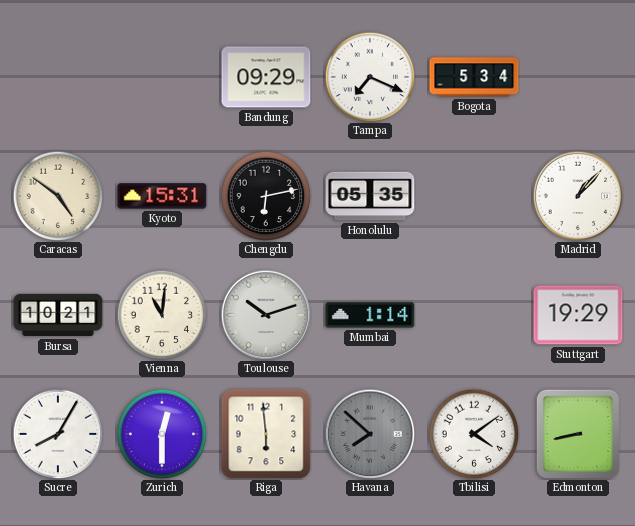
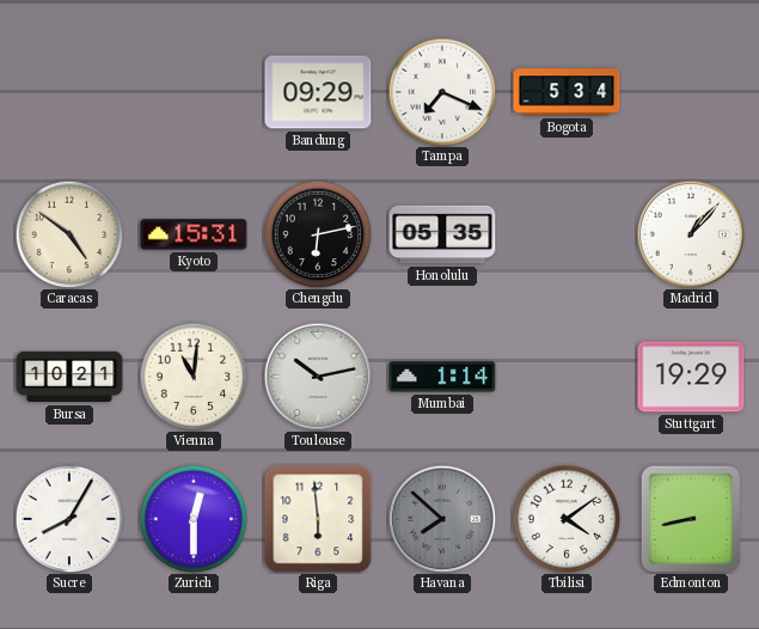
Toulouse: 10:12 -> 10:13
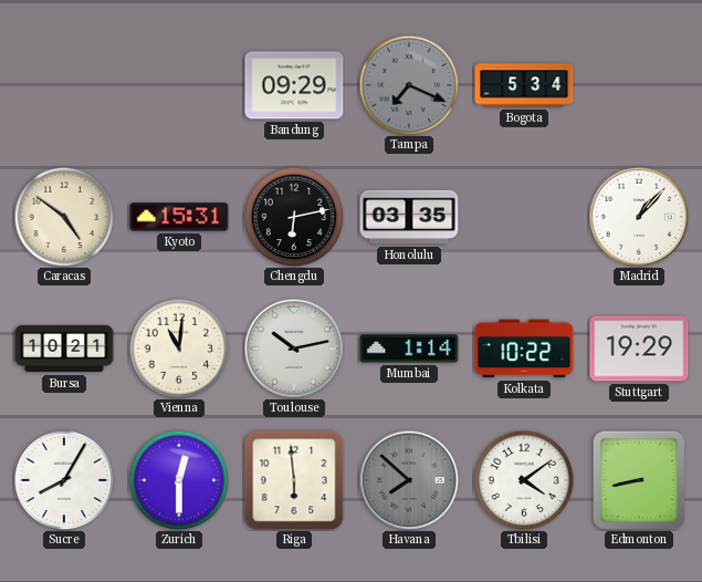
Tampa dial: white -> grey
Honolulu: 05:35 -> 03:35
Kolkata: none -> 10:22
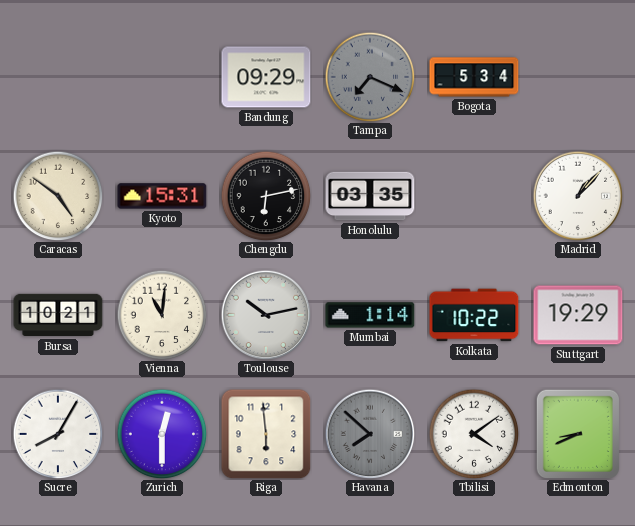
Edmonton: 8:43 -> 8:41
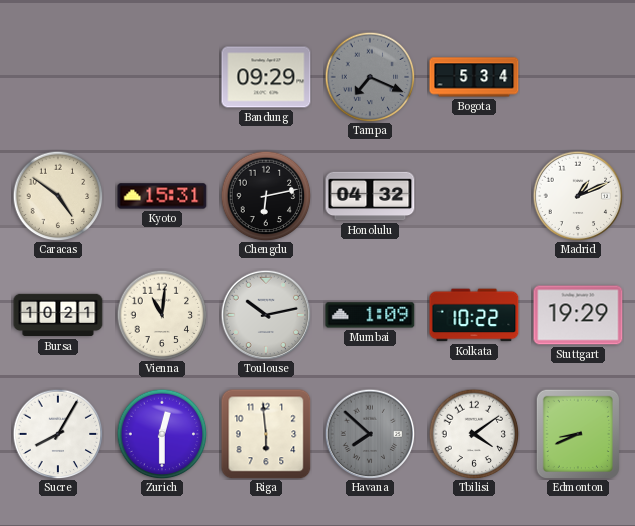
Honolulu: 03:35 -> 04:32
Madrid: 1:07 -> 1:11
Mumbai: 1:14 -> 1:09
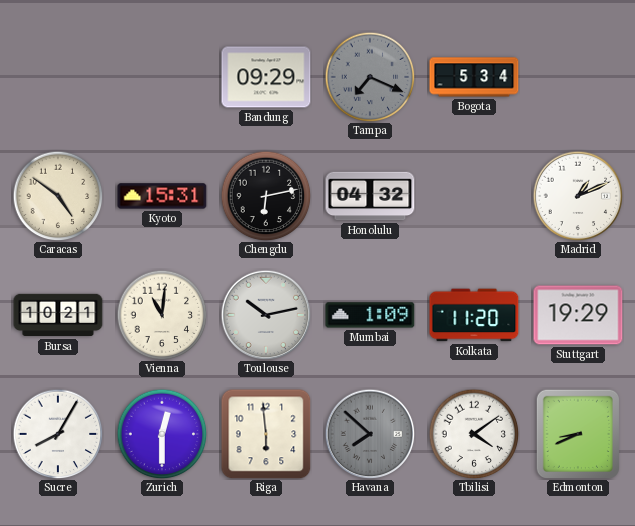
Kolkata: 10:22 -> 11:20
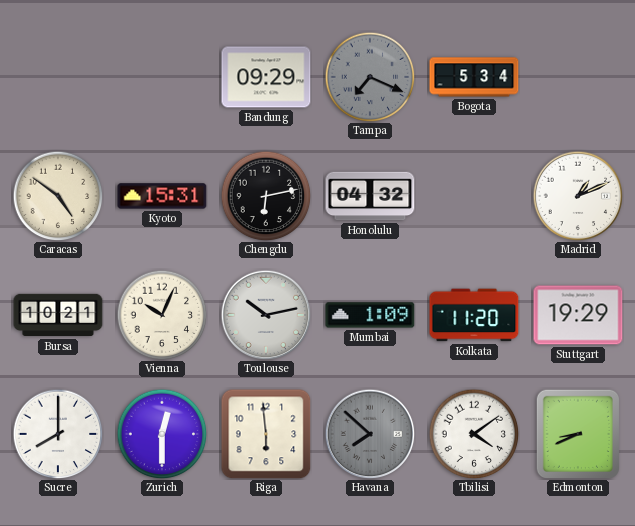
Vienna: 11:01 -> 10:04
Sucre: 8:05 -> 8:00
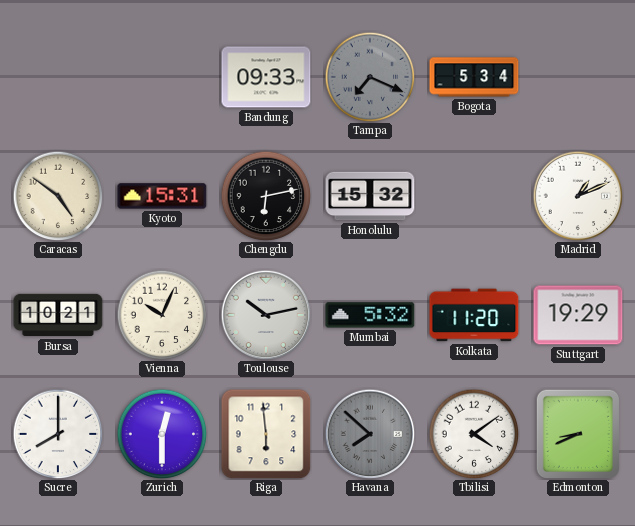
Bandung: 09:29 -> 09:33
Honolulu: 04:32 -> 15:32
Mumbai: 1:09 -> 5:32
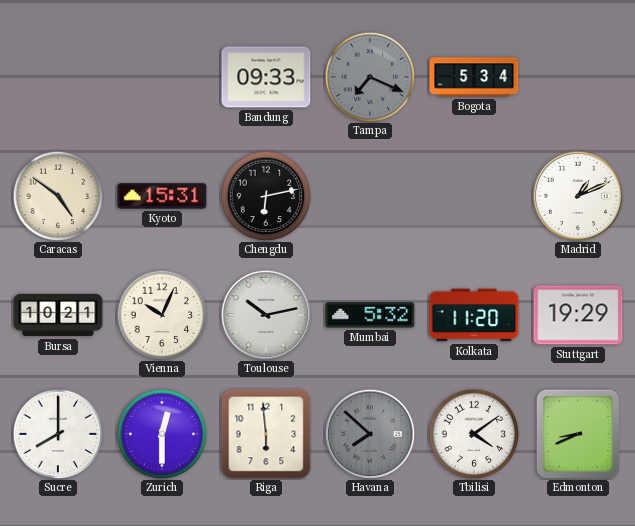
Honolulu: 15:32 -> none
